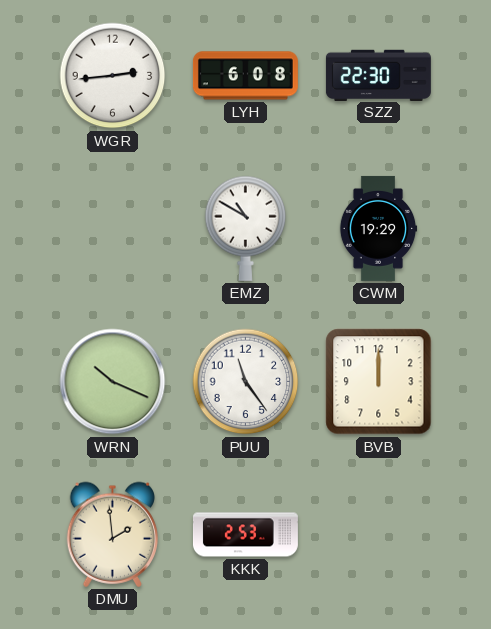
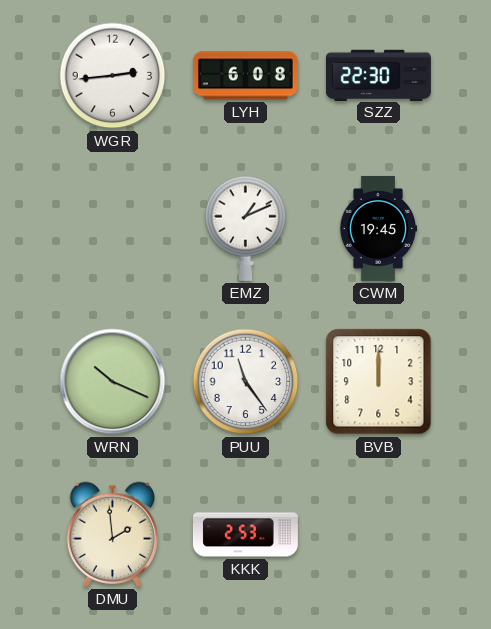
EMZ: 10:50 -> 1:11
CWM: 19:29 -> 19:45
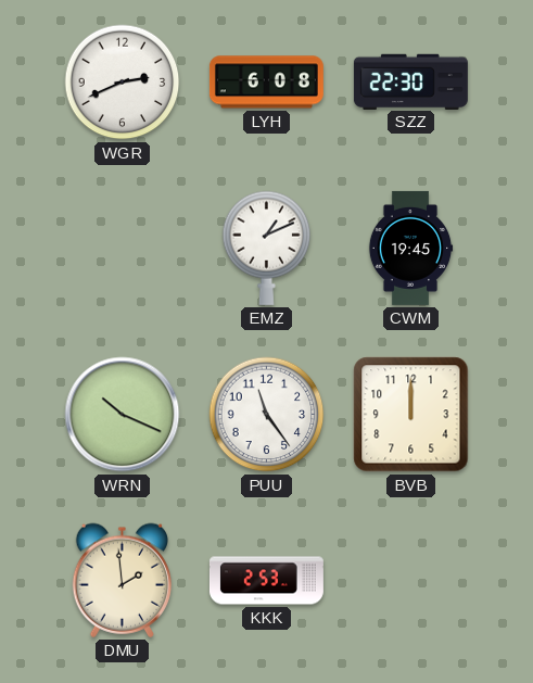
WGR: 2:44 -> 2:41
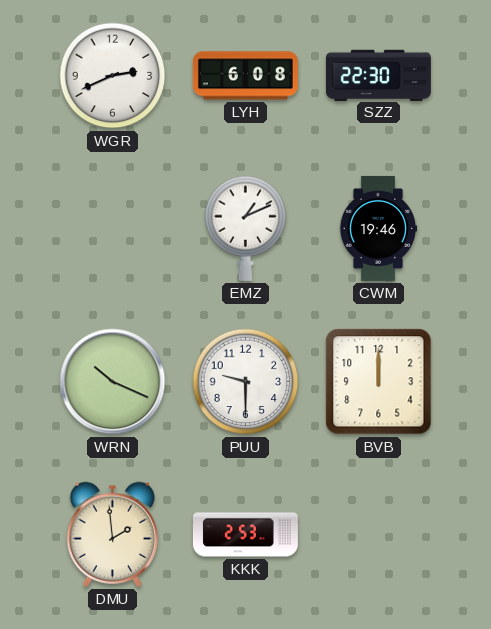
CWM: 19:45 -> 19:46
PUU: 11:24 -> 9:30
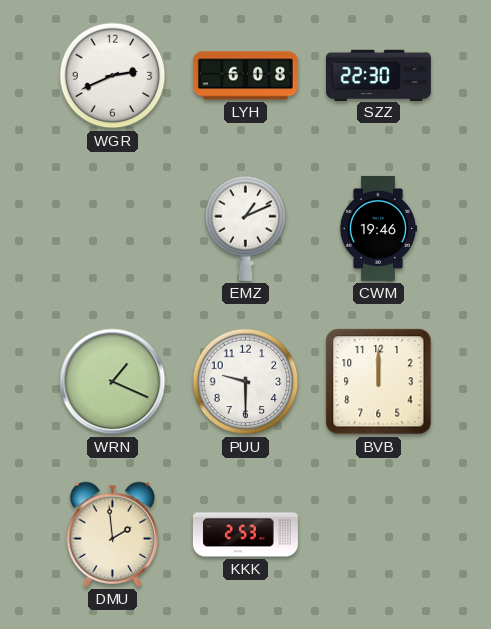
WRN: 10:19 -> 1:19
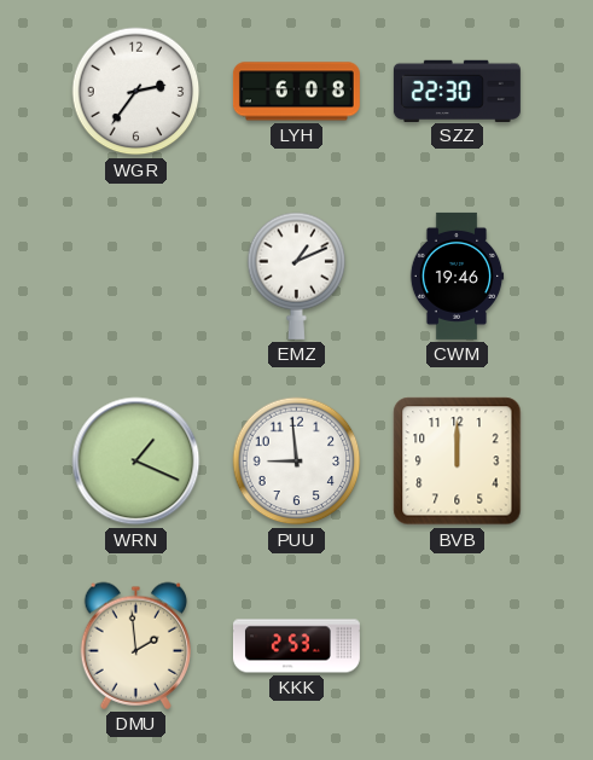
WGR: 2:41 -> 2:36
PUU: 9:30 -> 8:59
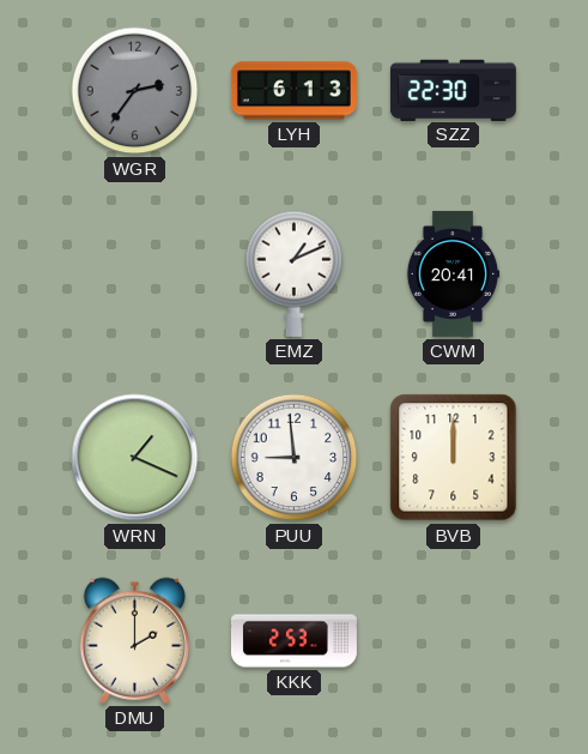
WGR dial: white -> grey
LYH: 6:08 -> 6:13
CWM: 19:46 -> 20:41
DMU: 1:59 -> 2:00
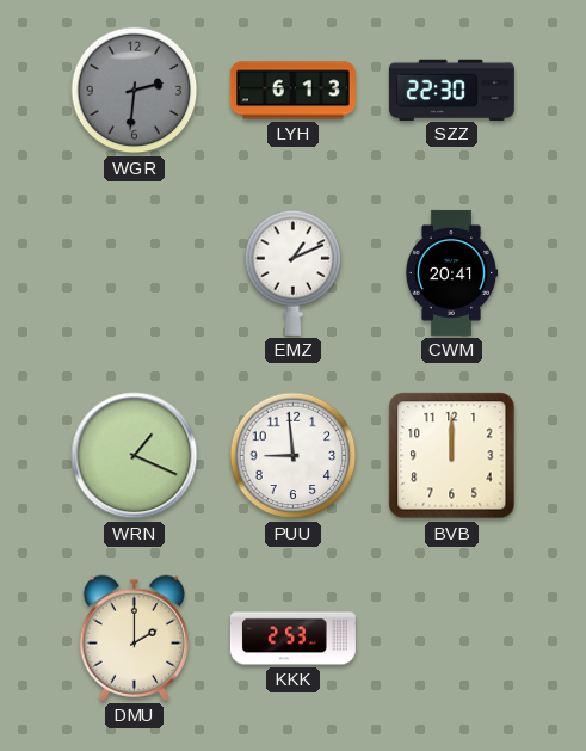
WGR: 2:36 -> 2:31
